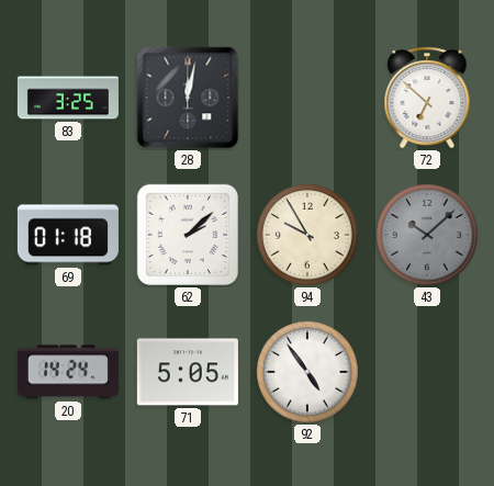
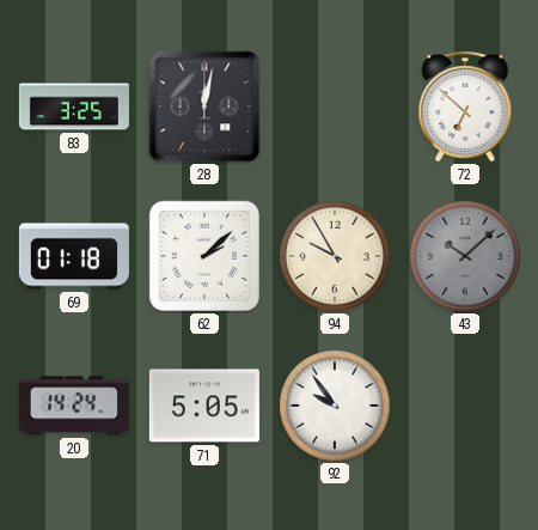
92: 4:54 -> 9:54
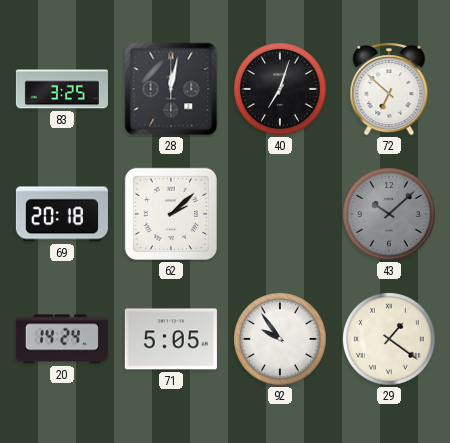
40: none -> 7:03
69: 01:18 -> 20:18
94: 9:55 -> none
29: none -> 1:21
